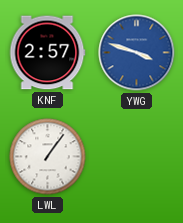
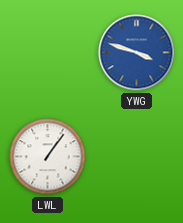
KNF: 2:57 -> none
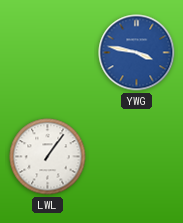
YWG: 3:48 -> 3:47
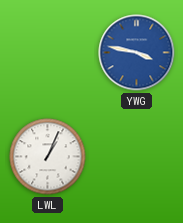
LWL: 1:06 -> 1:04
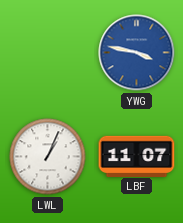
LBF: none -> 11:07
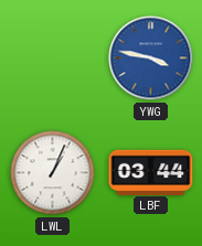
LBF: 11:07 -> 03:44
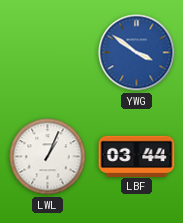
YWG: 3:47 -> 3:51
